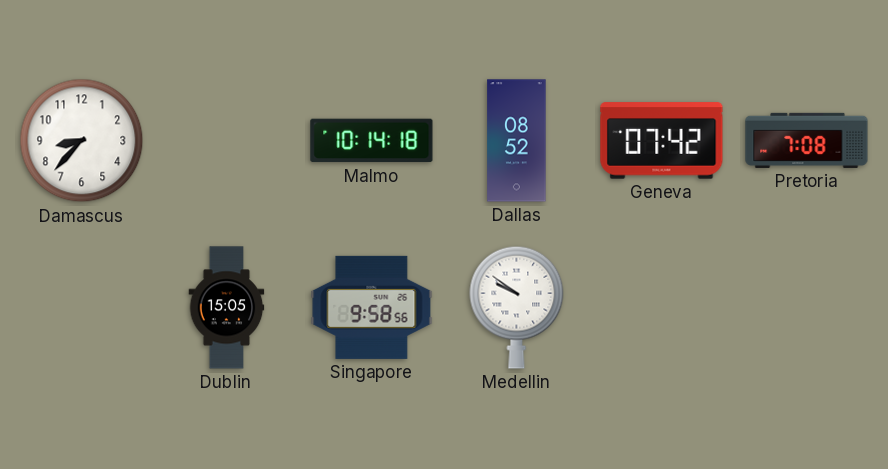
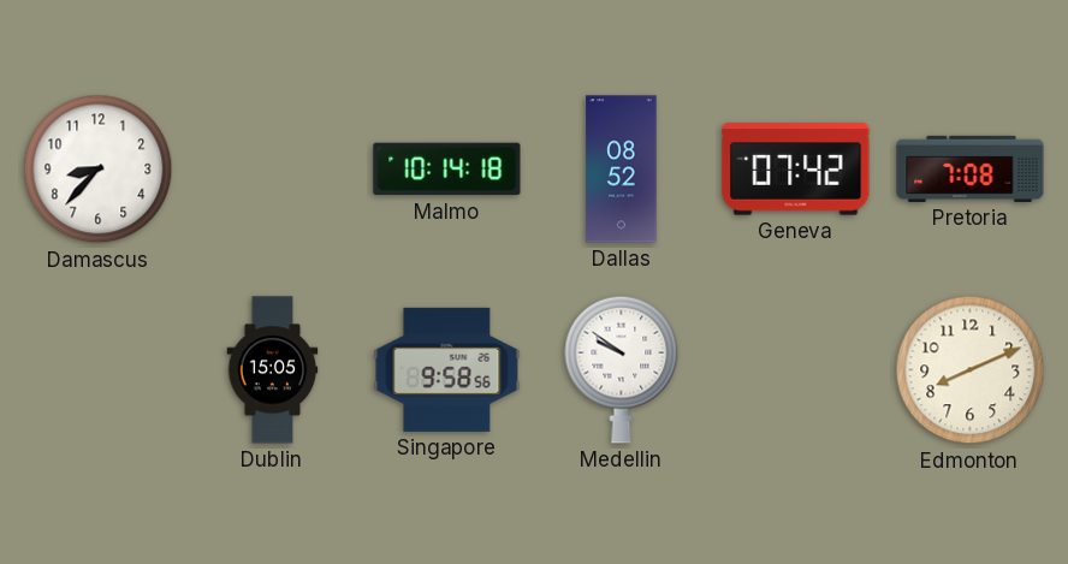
Edmonton: none -> 8:11
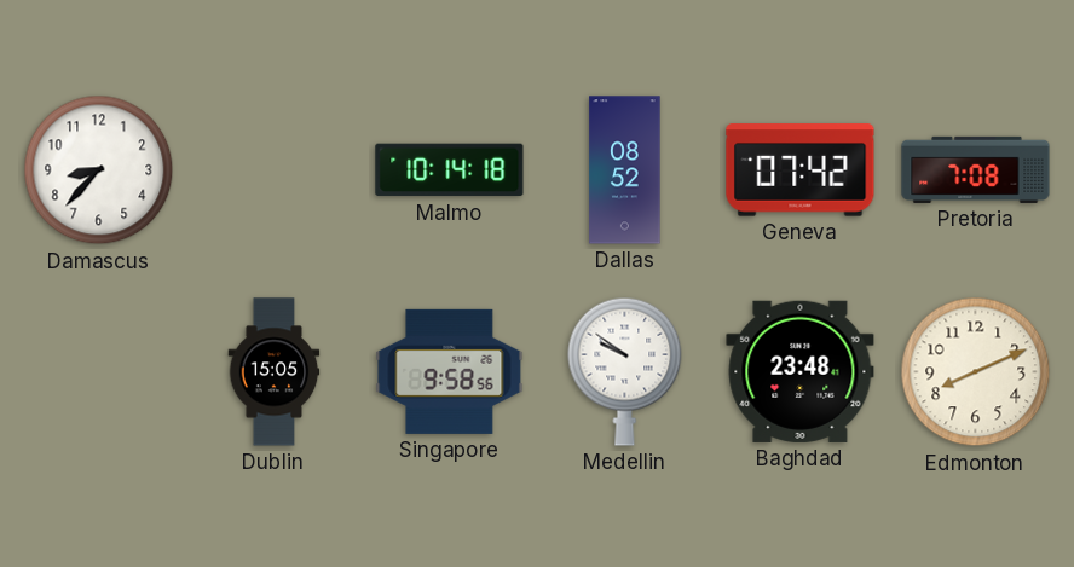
Baghdad: none -> 23:48
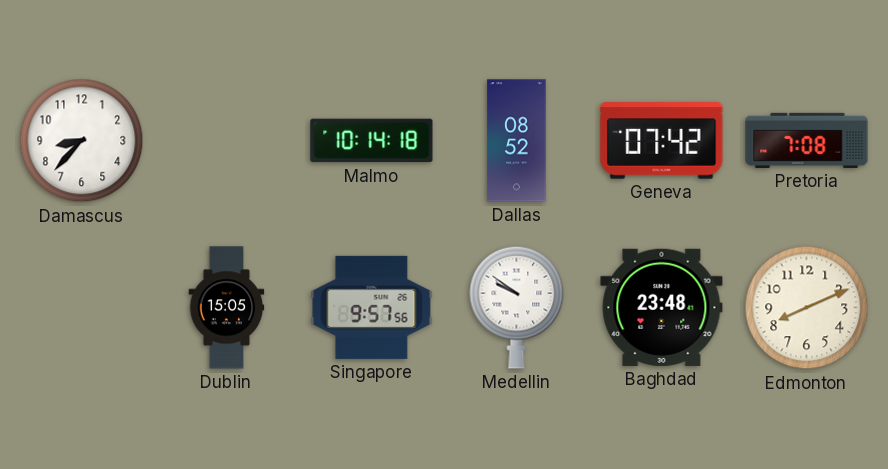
Singapore: 9:58 -> 9:57
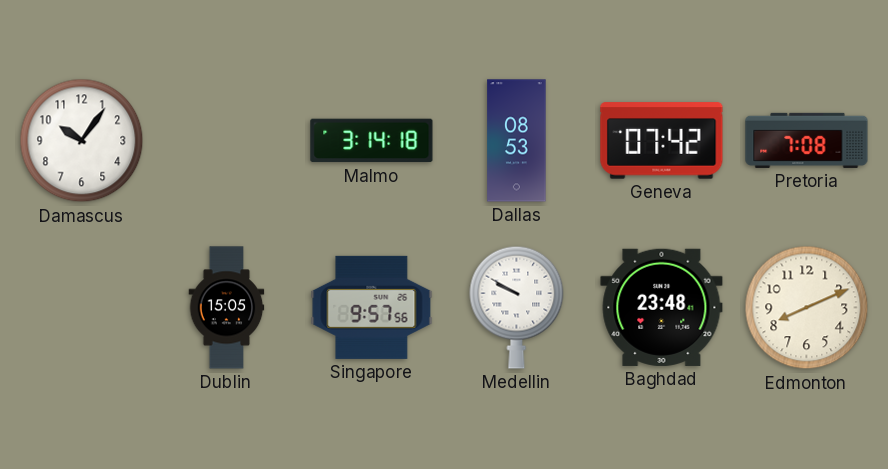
Damascus: 8:37 -> 10:06
Malmo: 10:14 -> 3:14
Dallas: 08:52 -> 08:53
Medellin: 9:51 -> 9:50
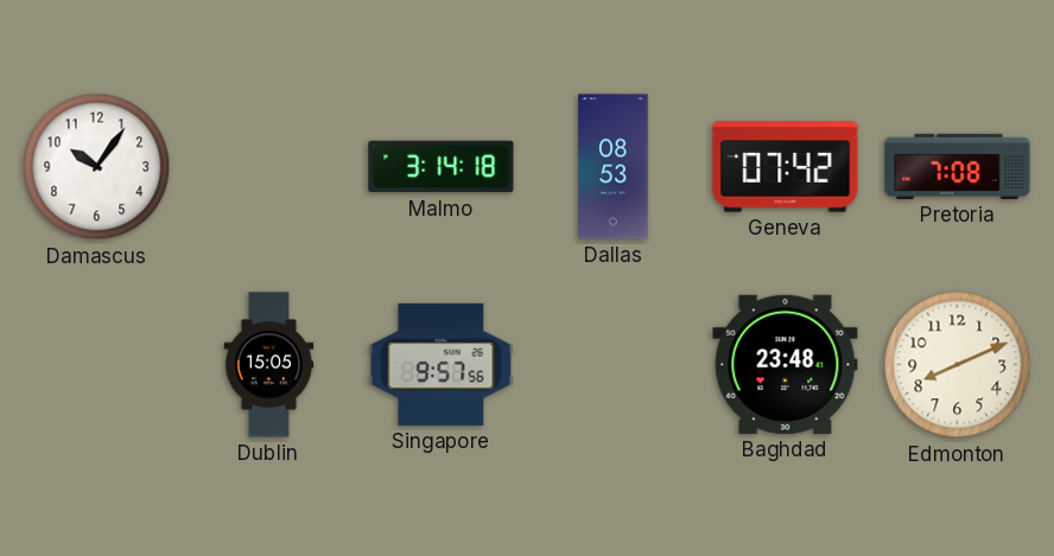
Medellin: 9:50 -> none
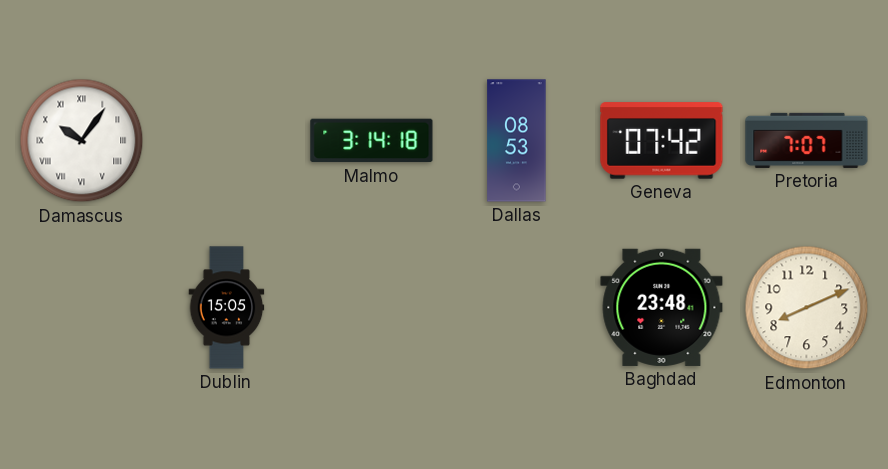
Damascus numerals: Arabic -> Roman
Pretoria: 7:08 -> 7:07
Singapore: 9:57 -> none
